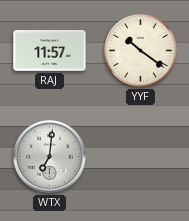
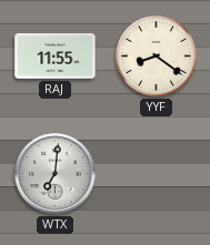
RAJ: 11:57 -> 11:55
YYF: 10:21 -> 8:21
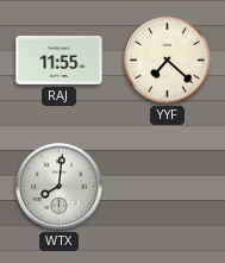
YYF: 8:21 -> 7:22
WTX: 7:01 -> 8:01
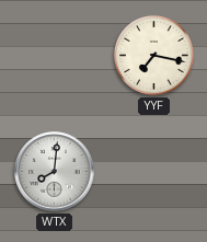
RAJ: 11:55 -> none
YYF: 7:22 -> 7:17
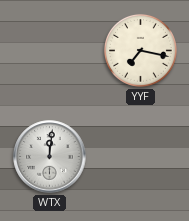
WTX: 8:01 -> 12:01
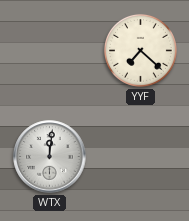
YYF: 7:17 -> 7:22
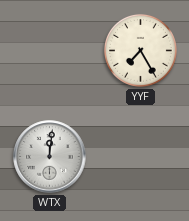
YYF: 7:22 -> 7:25
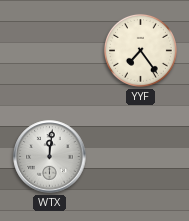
YYF: 7:25 -> 7:24
